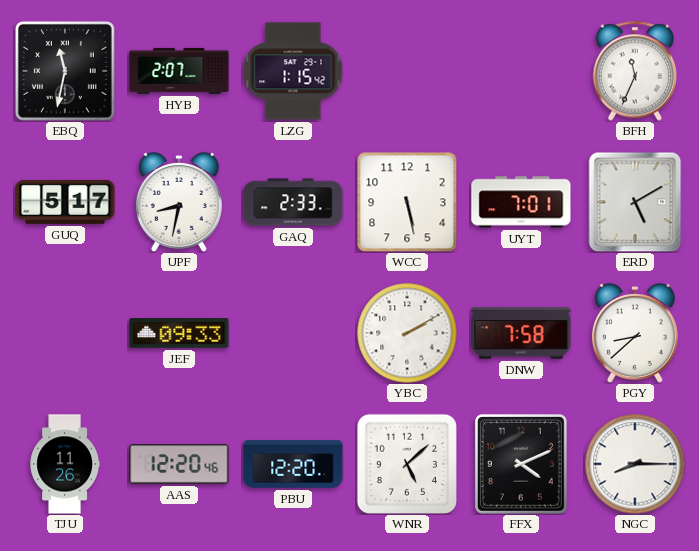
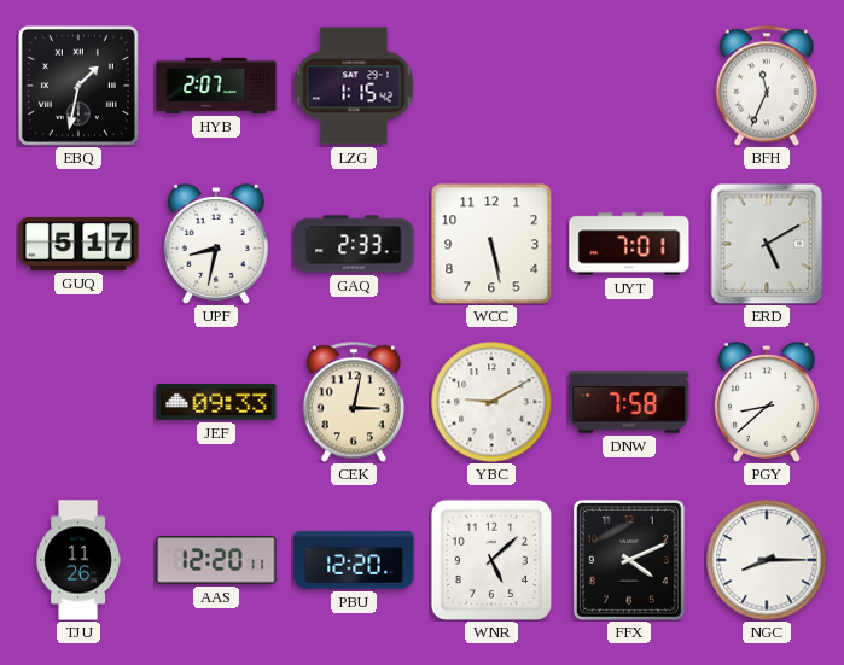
EBQ: 11:32 -> 1:32
CEK: none -> 3:02
YBC: 2:10 -> 9:10
AAS: 12:20:46 -> 12:20:11
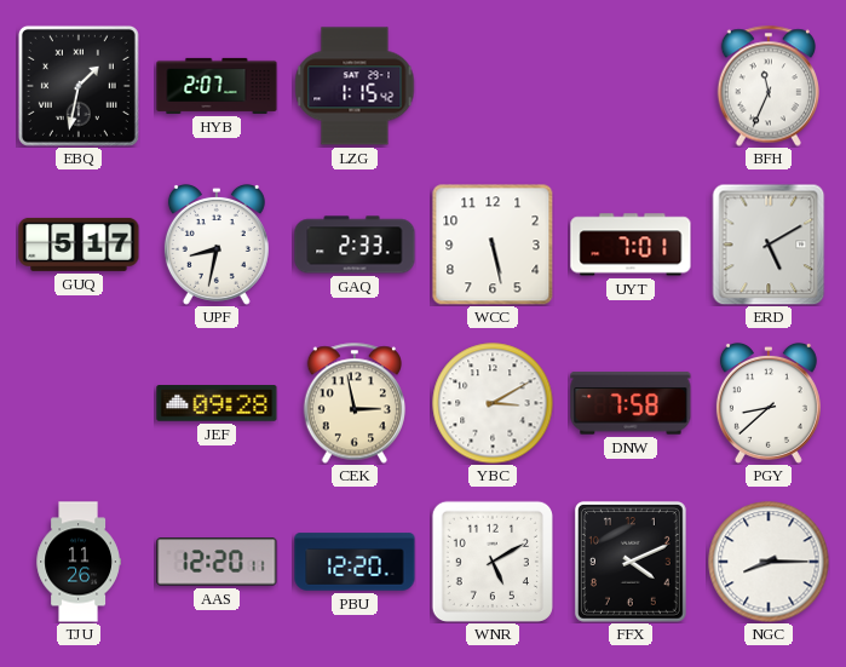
JEF: 09:33 -> 09:28
CEK: 3:02 -> 2:58
YBC: 9:10 -> 3:10
WNR: 5:08 -> 5:10
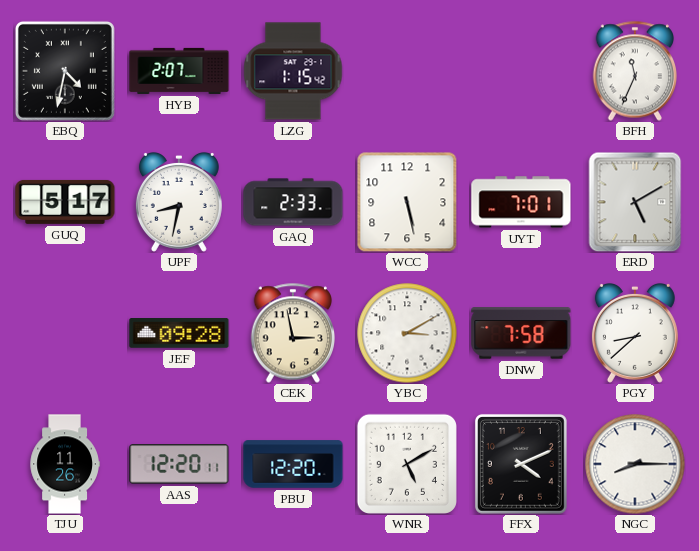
EBQ: 1:32 -> 4:32
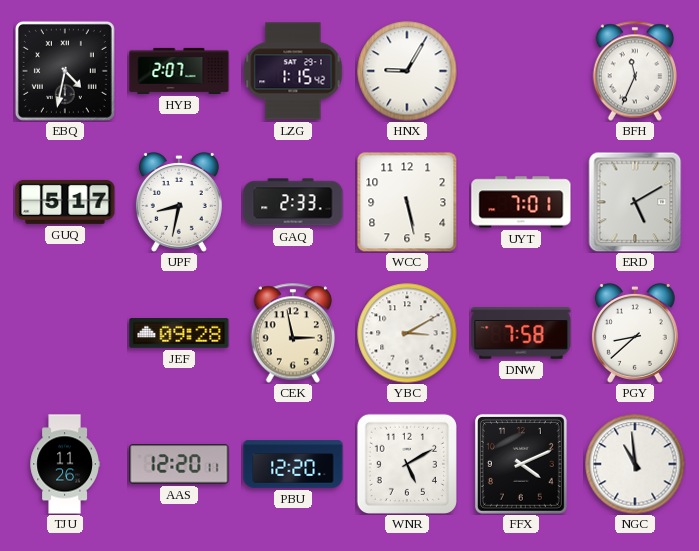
HNX: none -> 9:05
NGC: 8:15 -> 10:59
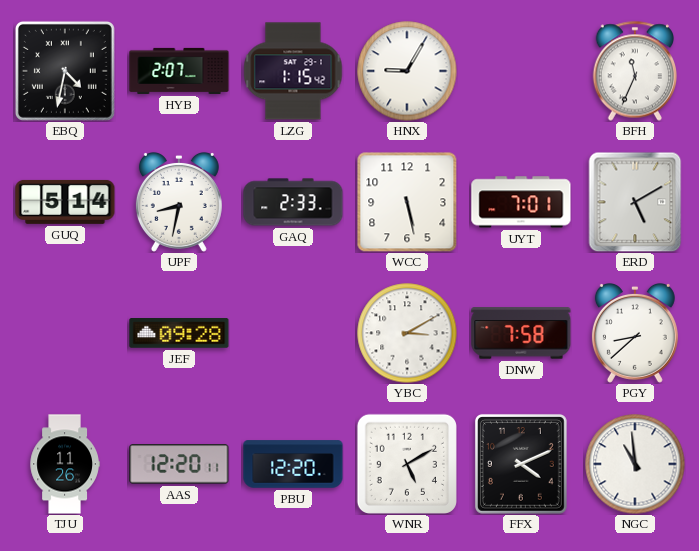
GUQ: 5:17 -> 5:14
CEK: 2:58 -> none
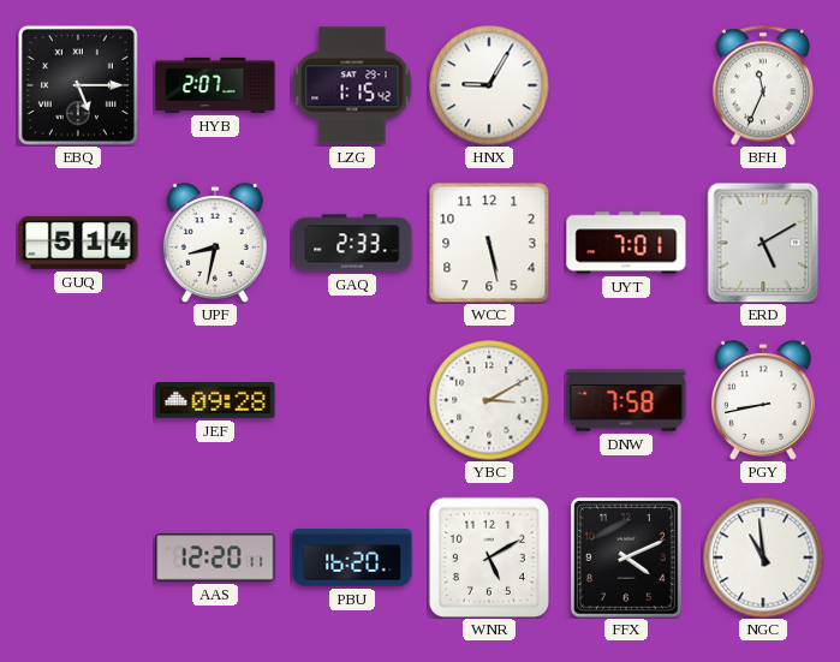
EBQ: 4:32 -> 5:15
PGY: 8:38 -> 8:43
TJU: 11:26 -> none
PBU: 12:20 -> 16:20
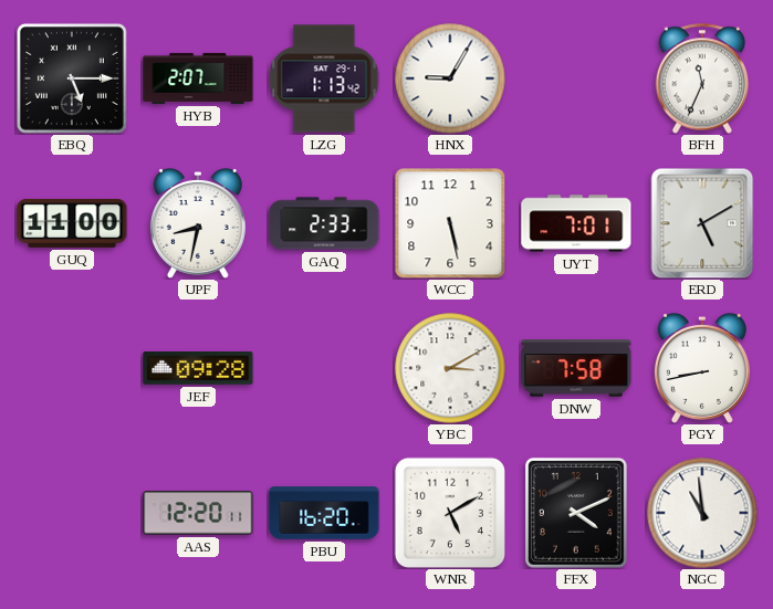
LZG: 1:15 -> 1:13
GUQ: 5:14 -> 11:00
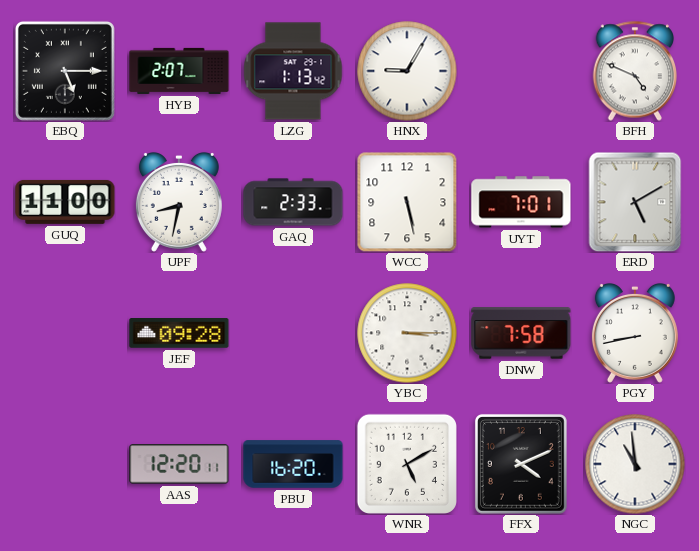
BFH: 11:34 -> 4:49
YBC: 3:10 -> 3:15
